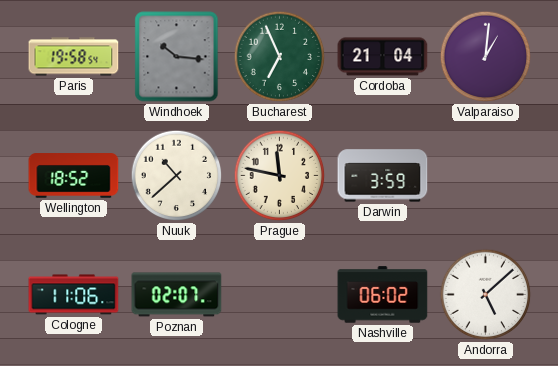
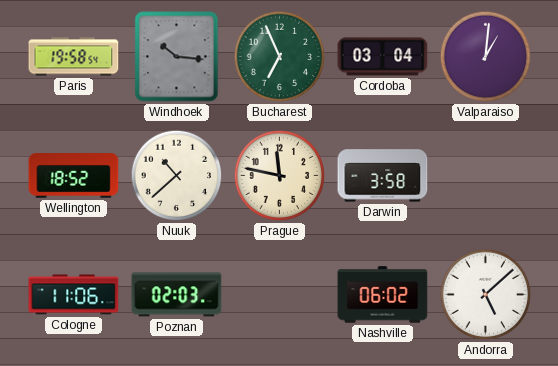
Cordoba: 21:04 -> 03:04
Darwin: 3:59 -> 3:58
Poznan: 02:07 -> 02:03
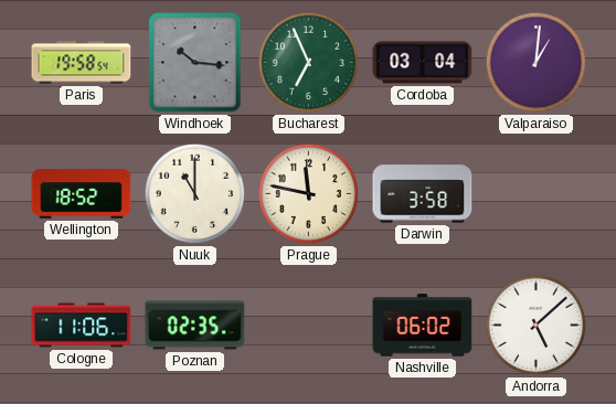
Nuuk: 10:38 -> 11:00
Poznan: 02:03 -> 02:35
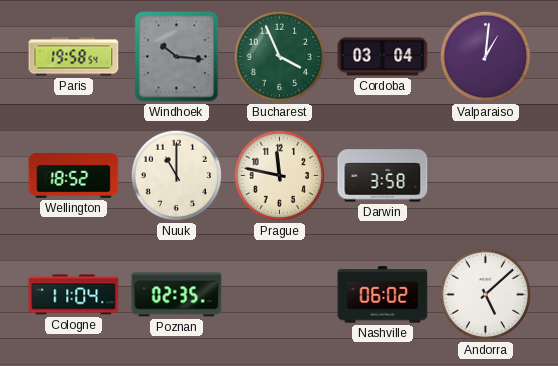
Bucharest: 6:56 -> 3:56
Cologne: 11:06 -> 11:04
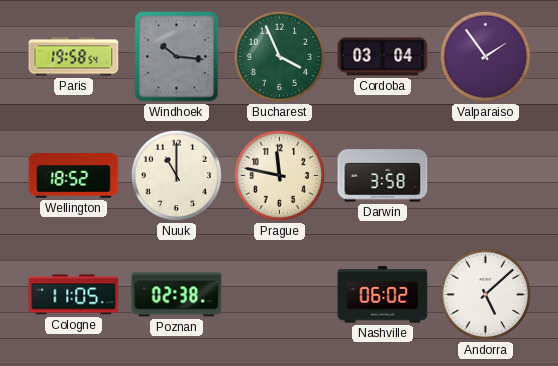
Valparaiso: 1:01 -> 1:54
Cologne: 11:04 -> 11:05
Poznan: 02:35 -> 02:38
